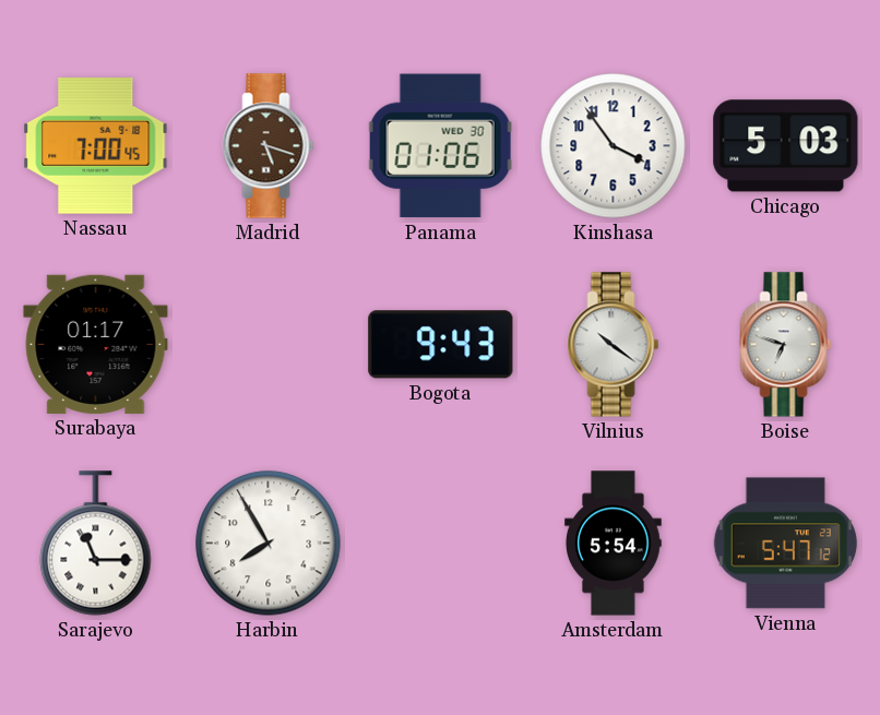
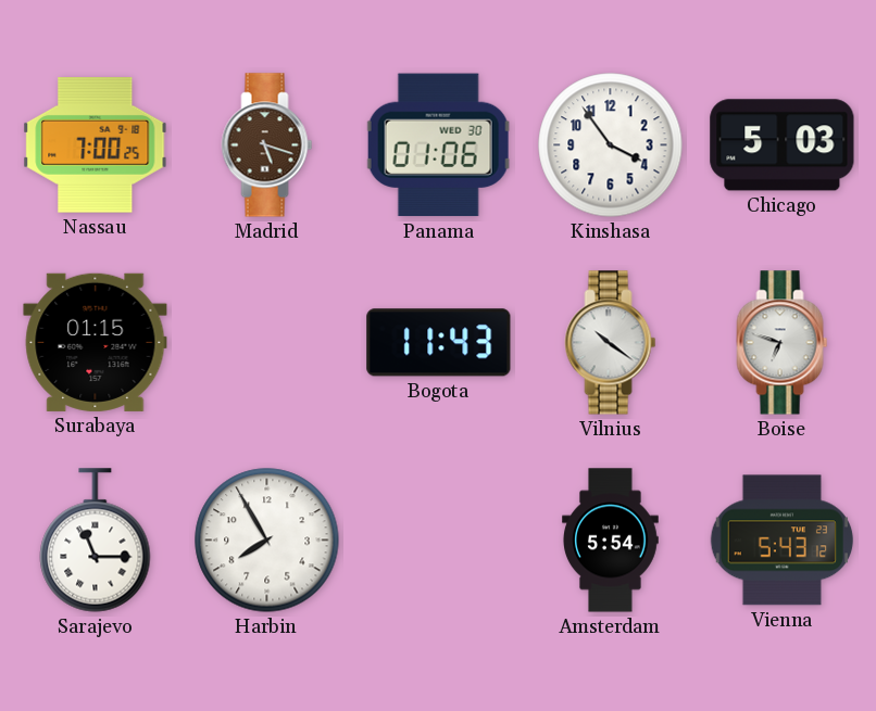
Nassau: 7:00:45 -> 7:00:25
Surabaya: 01:17 -> 01:15
Bogota: 9:43 -> 11:43
Vienna: 5:47 -> 5:43
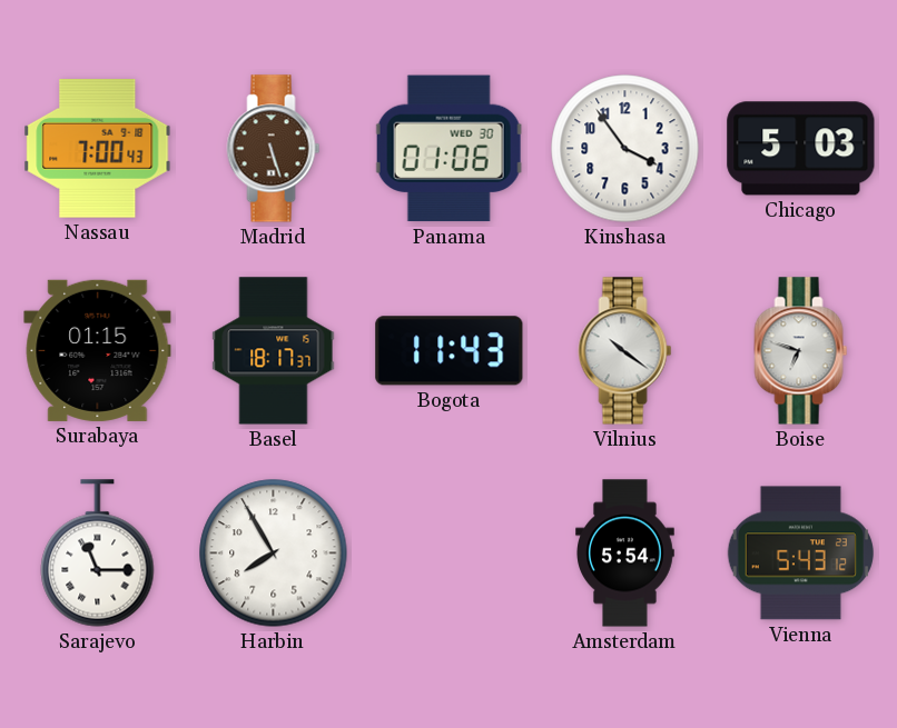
Nassau: 7:00:25 -> 7:00:43
Madrid: 5:18 -> 5:27
Basel: none -> 18:17
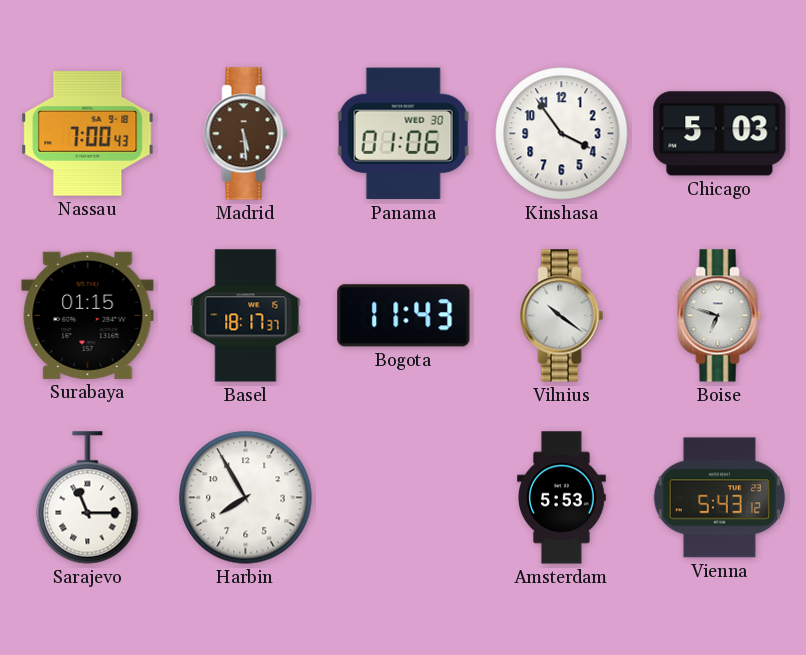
Madrid: 5:27 -> 5:29
Amsterdam: 5:54 -> 5:53
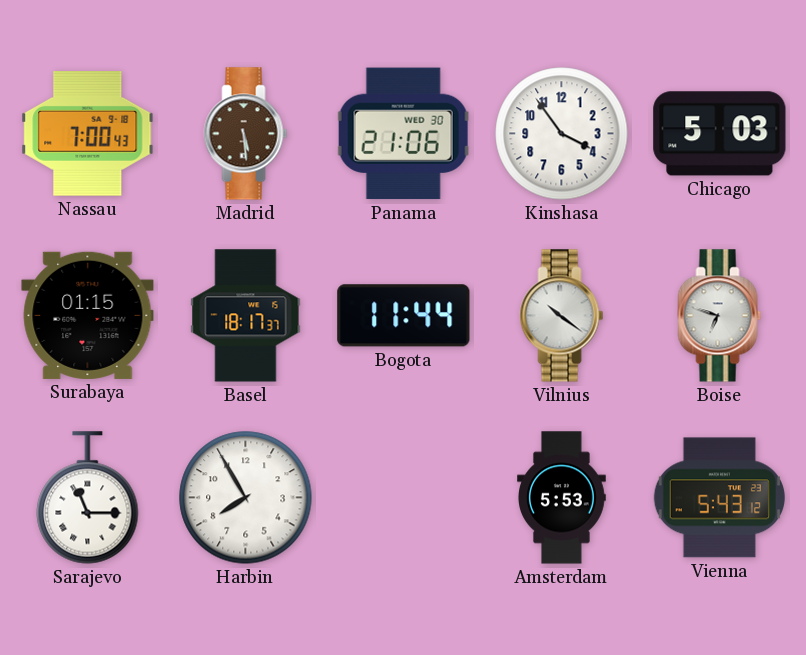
Panama: 01:06 -> 21:06
Bogota: 11:43 -> 11:44
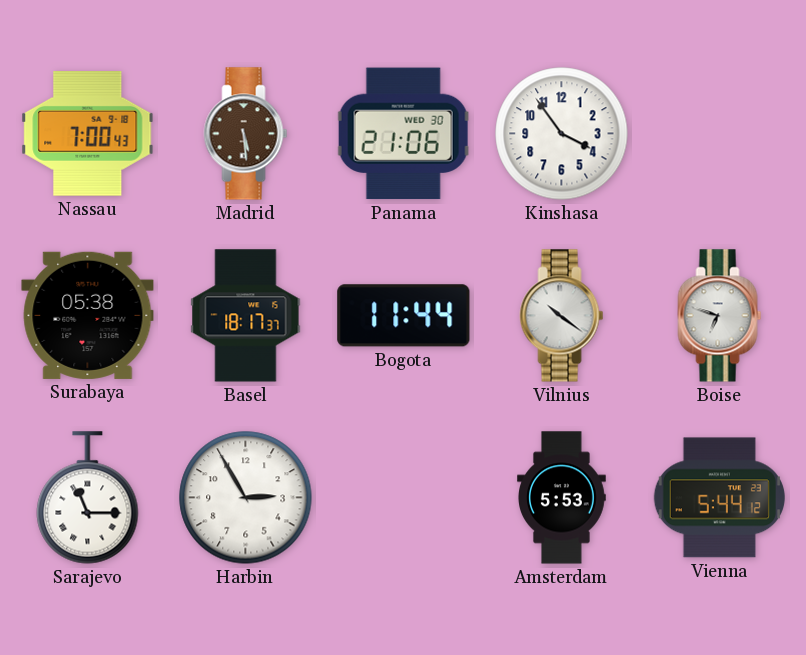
Chicago: 5:03 -> none
Surabaya: 01:15 -> 05:38
Harbin: 7:55 -> 2:55
Vienna: 5:43 -> 5:44
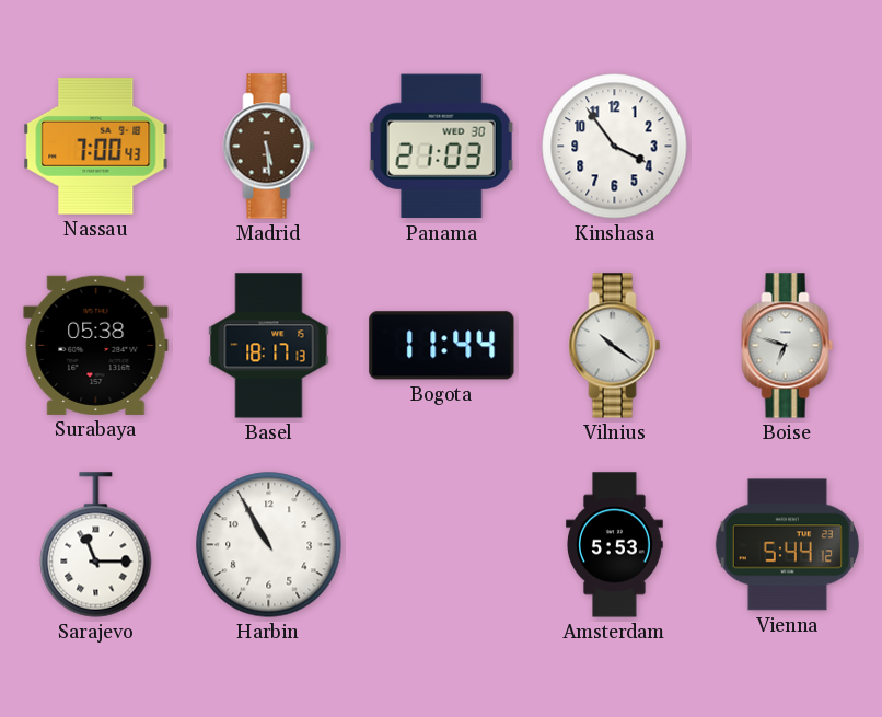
Panama: 21:06 -> 21:03
Basel: 18:17:37 -> 18:17:13
Harbin: 2:55 -> 10:55
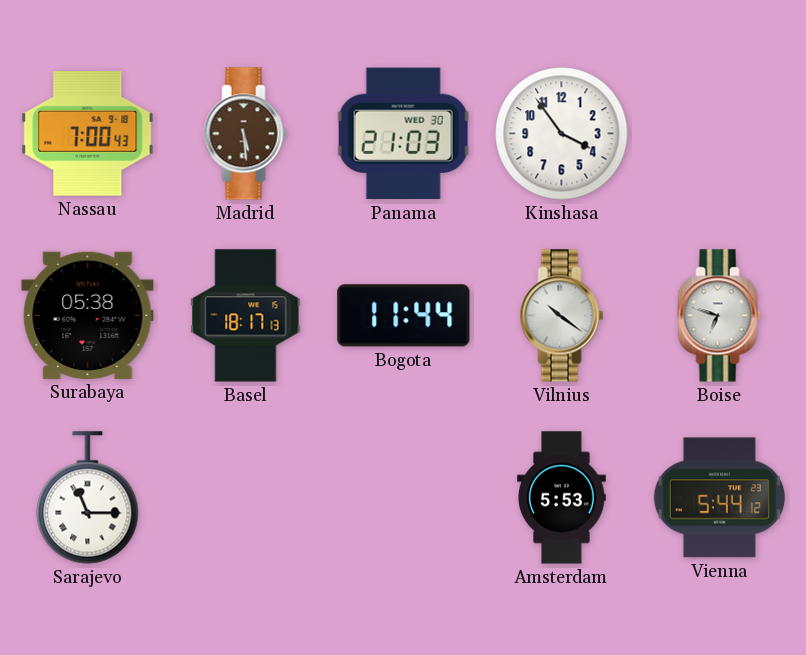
Harbin: 10:55 -> none
